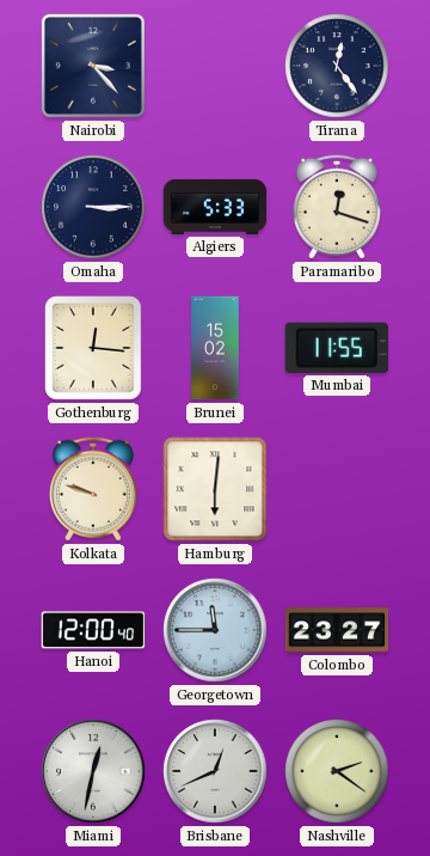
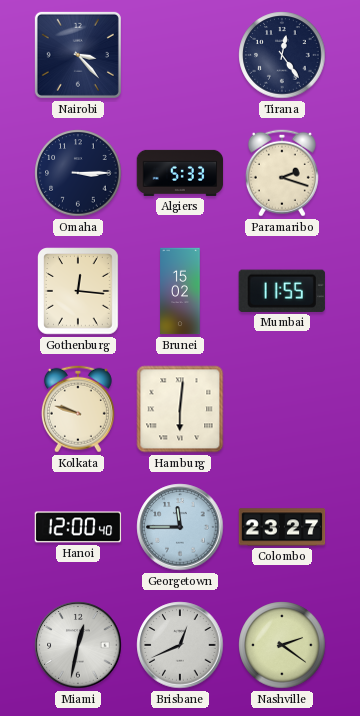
Paramaribo: 12:18 -> 2:18
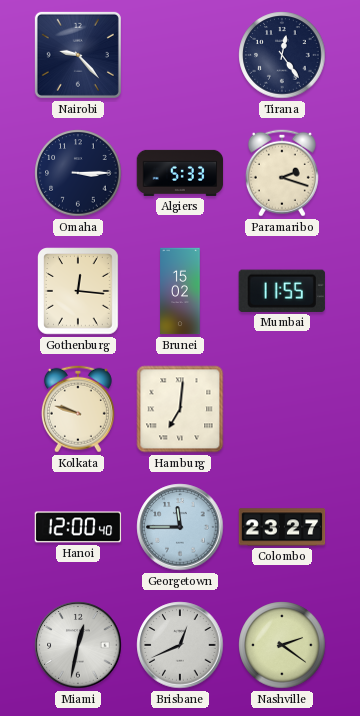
Nairobi: 3:23 -> 9:23
Hamburg: 6:01 -> 7:01
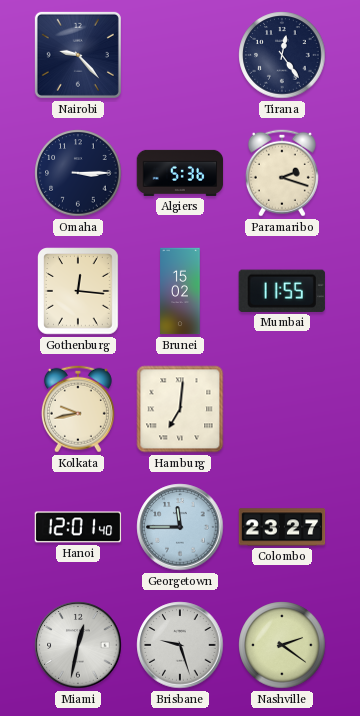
Algiers: 5:33 -> 5:36
Kolkata: 9:48 -> 9:43
Hanoi: 12:00 -> 12:01
Brisbane: 12:41 -> 9:27
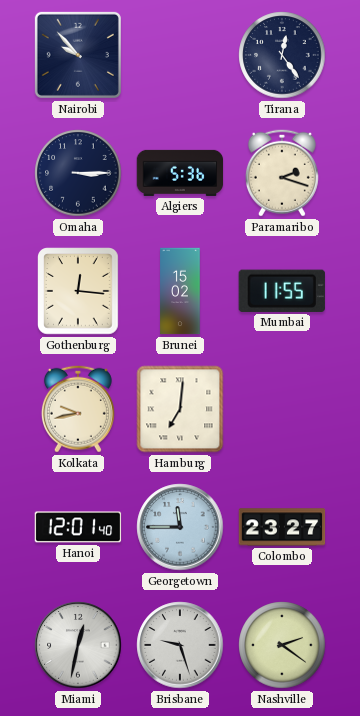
Nairobi: 9:23 -> 9:53
